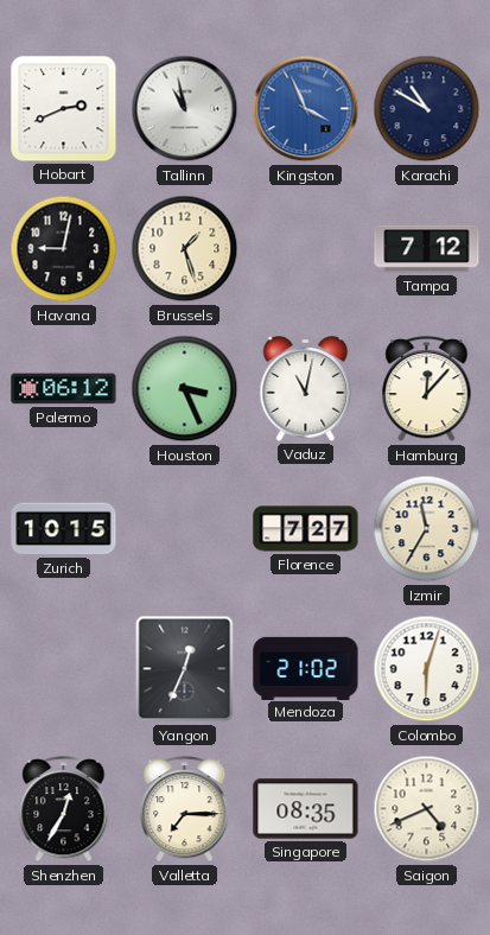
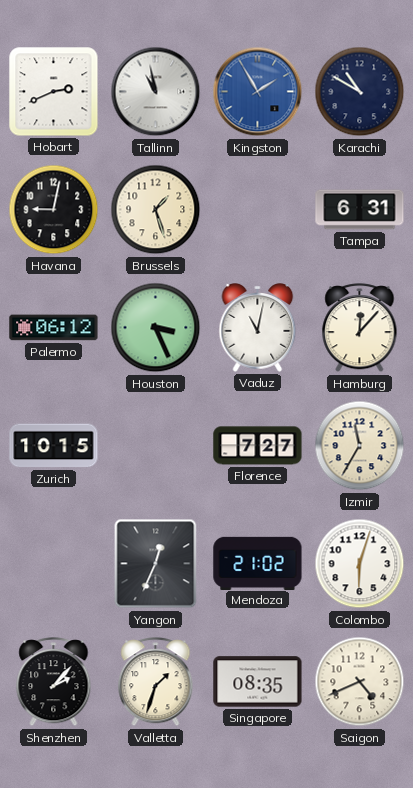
Kingston: 3:56 -> 1:55
Tampa: 7:12 -> 6:31
Shenzhen: 12:35 -> 2:07
Valletta: 7:15 -> 1:33
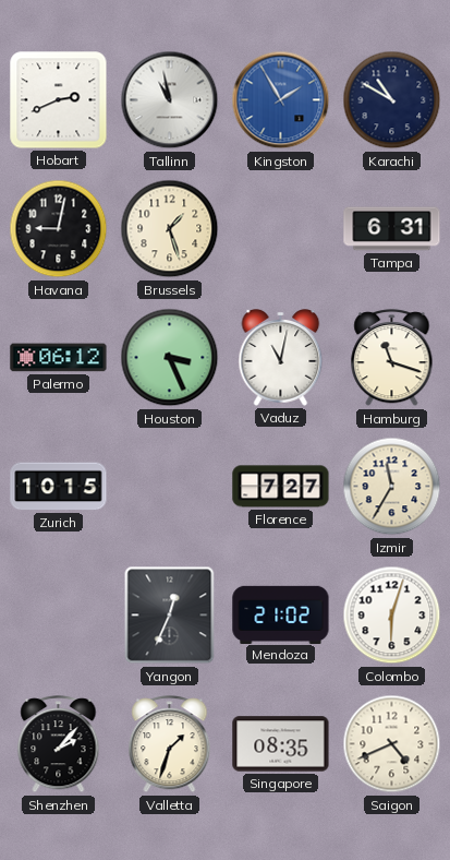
Hamburg: 12:07 -> 11:18
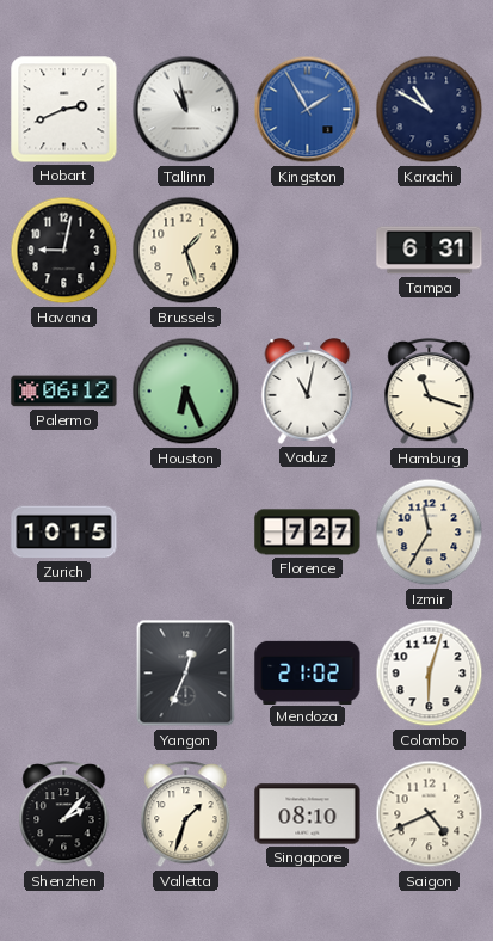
Houston: 3:26 -> 6:26
Singapore: 08:35 -> 08:10
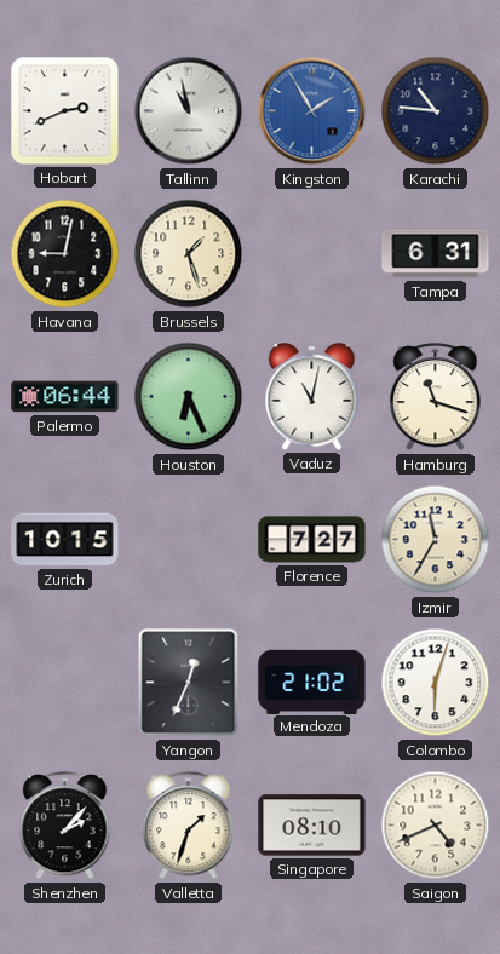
Karachi: 10:50 -> 10:46
Palermo: 06:12 -> 06:44
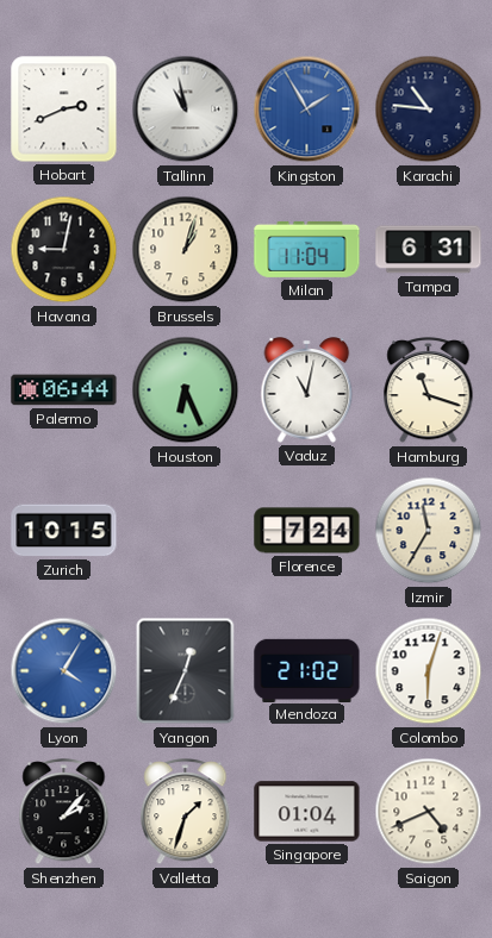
Brussels: 1:27 -> 1:03
Milan: none -> 11:04
Florence: 7:27 -> 7:24
Lyon: none -> 4:05
Singapore: 08:10 -> 01:04
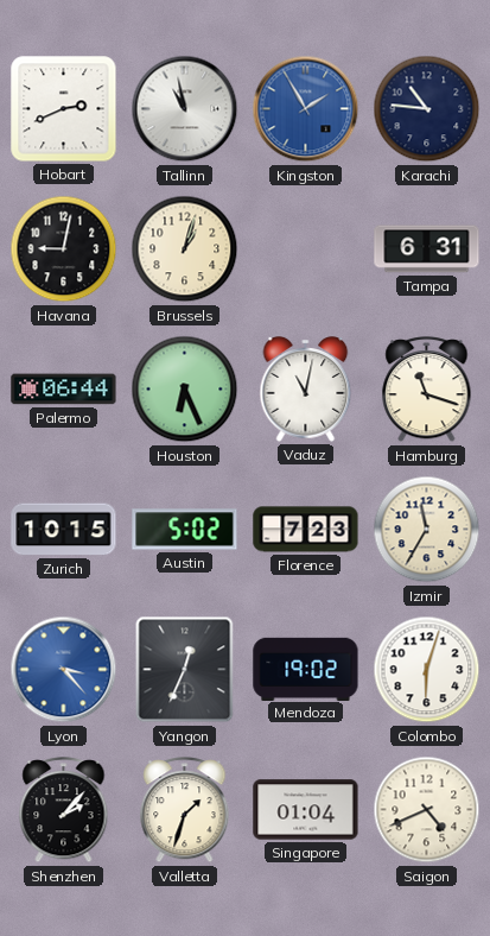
Milan: 11:04 -> none
Austin: none -> 5:02
Florence: 7:24 -> 7:23
Lyon: 4:05 -> 3:23
Mendoza: 21:02 -> 19:02
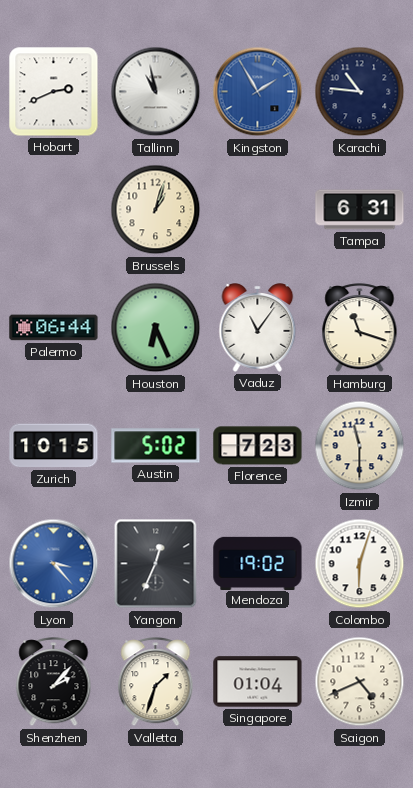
Havana: 9:02 -> none
Vaduz: 11:02 -> 11:06
Izmir: 11:35 -> 11:30
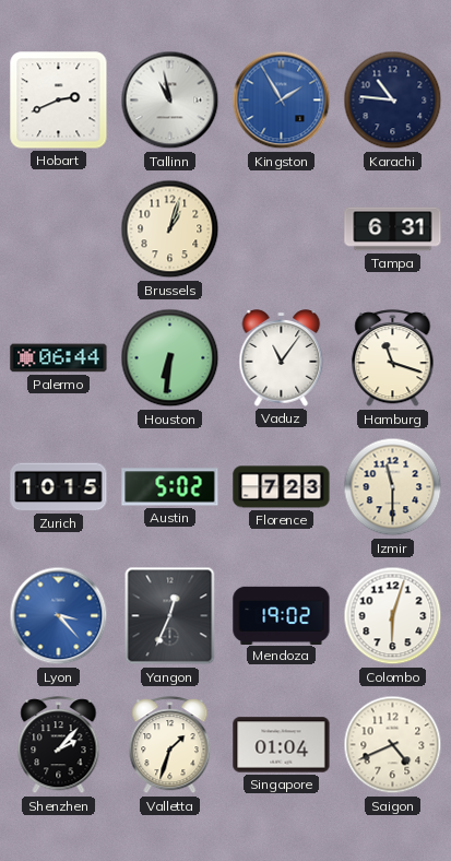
Houston: 6:26 -> 6:31
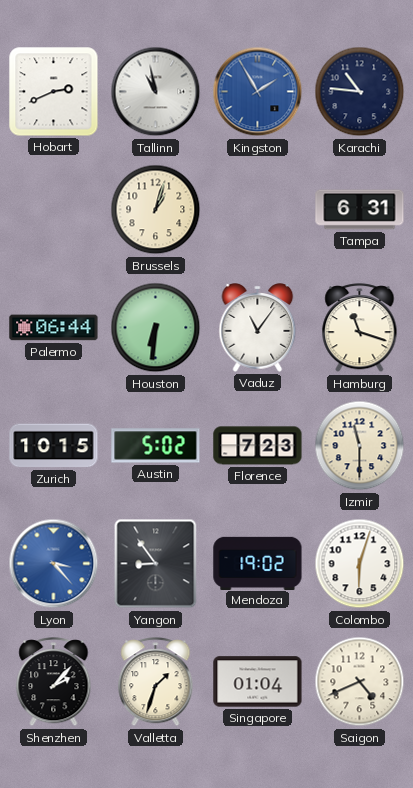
Yangon: 12:34 -> 8:54
